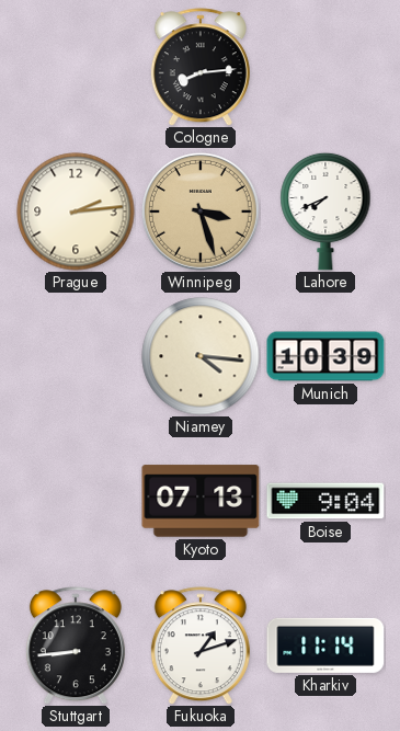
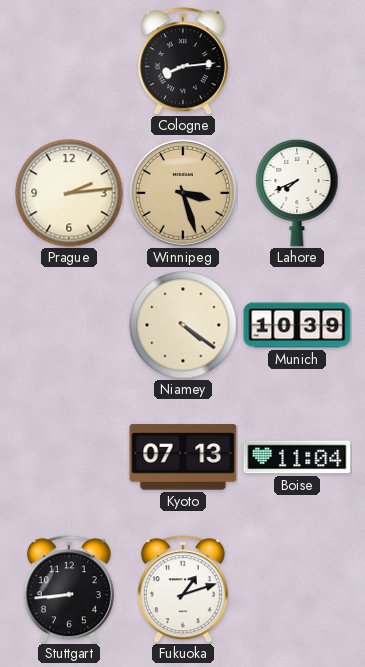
Niamey: 4:16 -> 4:21
Boise: 9:04 -> 11:04
Kharkiv: 11:14 -> none
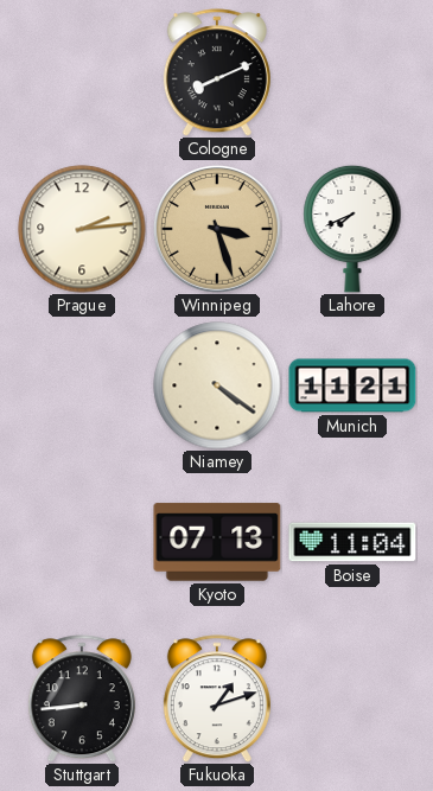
Cologne: 8:14 -> 8:11
Munich: 10:39 -> 11:21
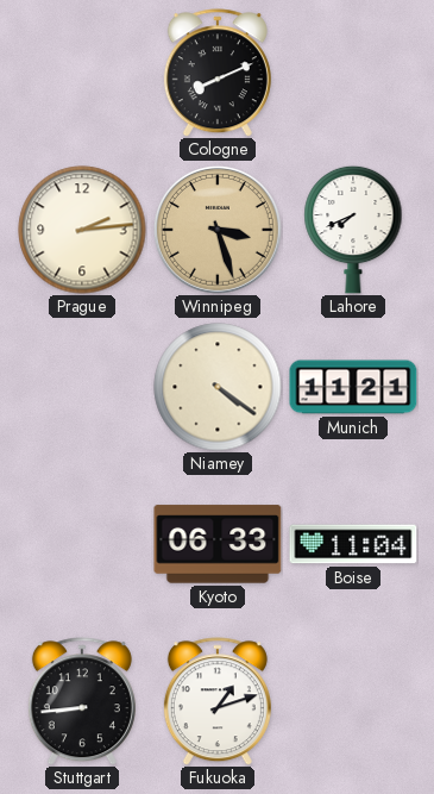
Kyoto: 07:13 -> 06:33
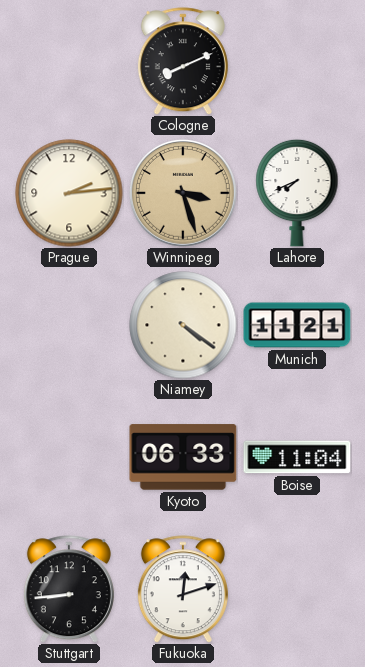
Fukuoka: 1:12 -> 12:12
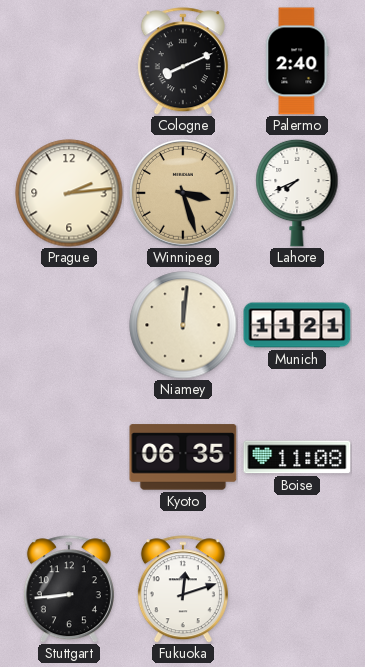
Palermo: none -> 2:40
Niamey: 4:21 -> 12:01
Kyoto: 06:33 -> 06:35
Boise: 11:04 -> 11:08
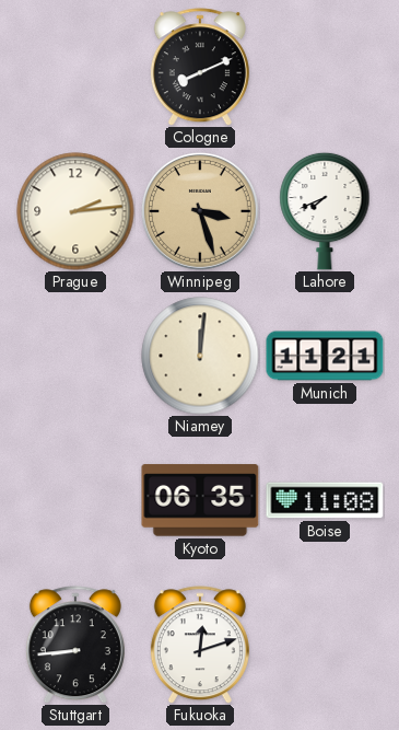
Palermo: 2:40 -> none
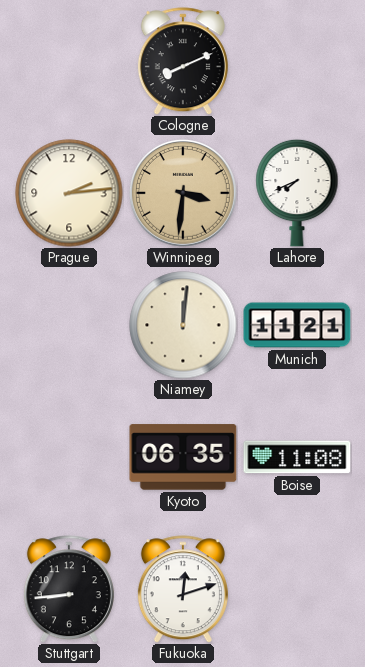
Winnipeg: 3:27 -> 3:31
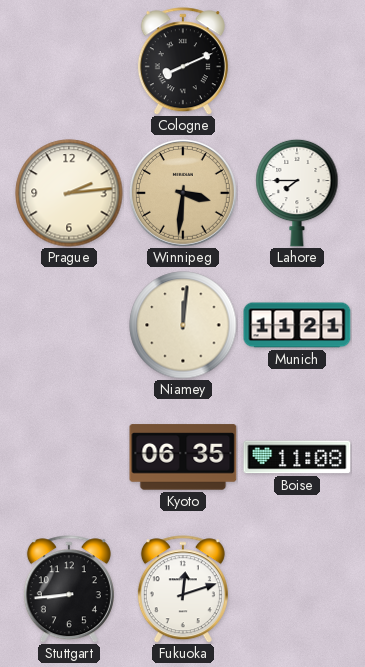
Lahore: 7:41 -> 7:45
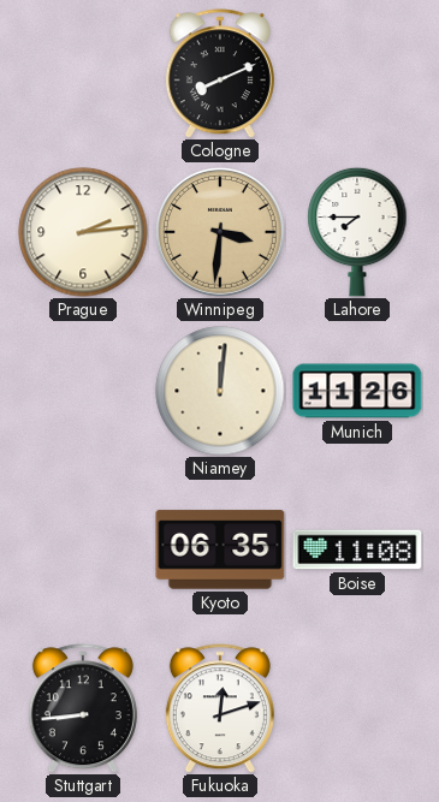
Munich: 11:21 -> 11:26
